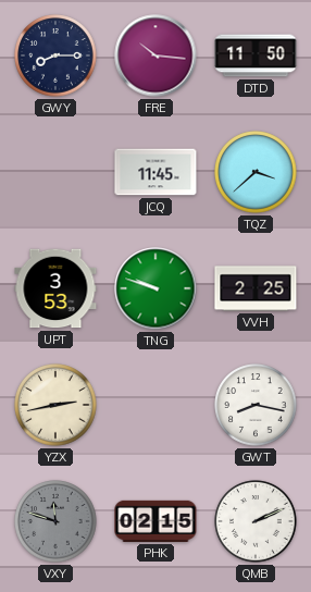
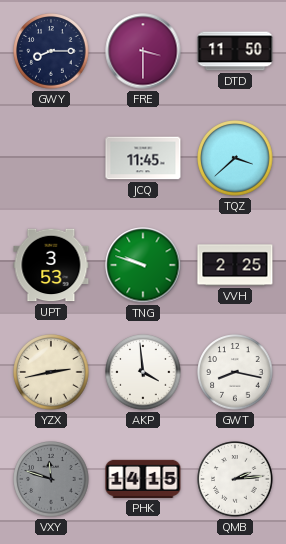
FRE: 10:16 -> 3:30
AKP: none -> 3:59
PHK: 02:15 -> 14:15
QMB: 2:11 -> 2:14
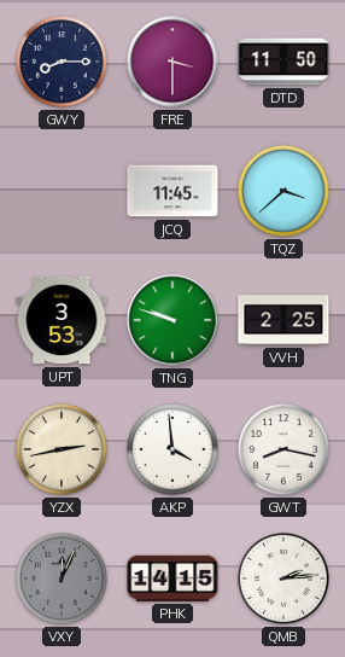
VXY: 11:48 -> 12:04
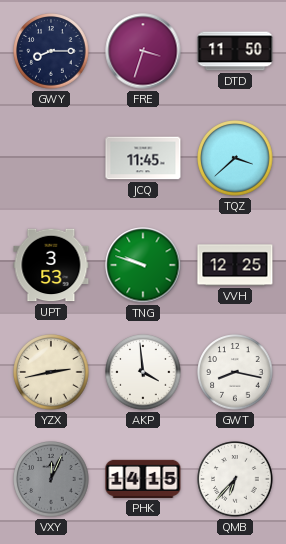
FRE: 3:30 -> 3:33
VVH: 2:25 -> 12:25
QMB: 2:14 -> 6:37
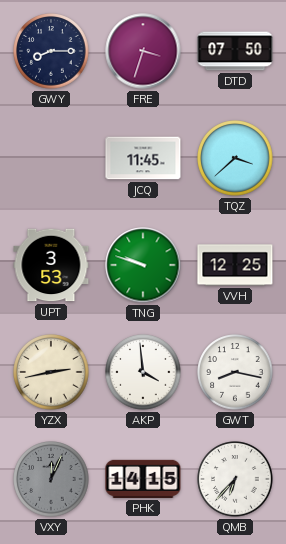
DTD: 11:50 -> 07:50
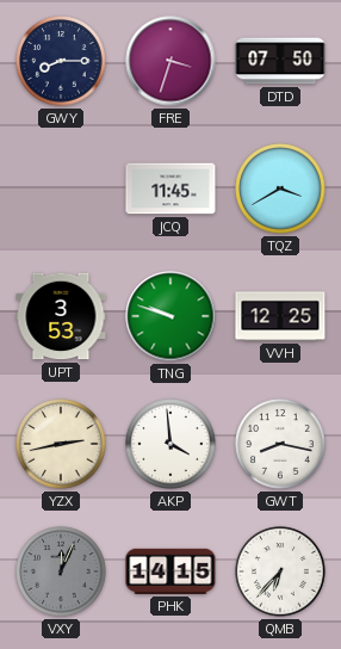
TQZ: 3:38 -> 3:40
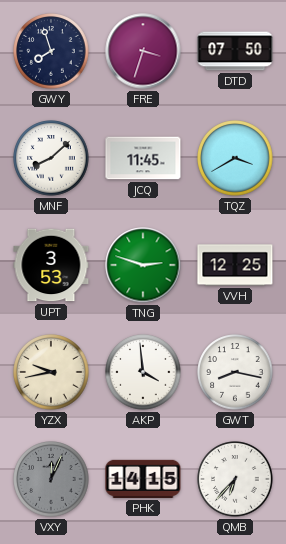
GWY: 8:15 -> 7:57
MNF: none -> 8:08
TNG: 9:48 -> 2:48
YZX: 2:43 -> 9:43
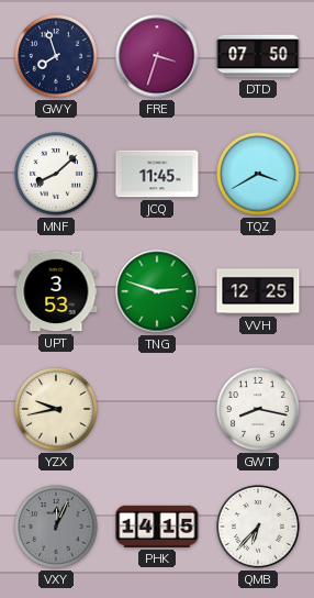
AKP: 3:59 -> none
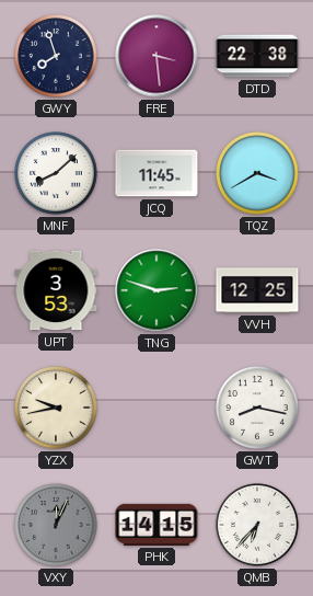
FRE: 3:33 -> 3:29
DTD: 07:50 -> 22:38
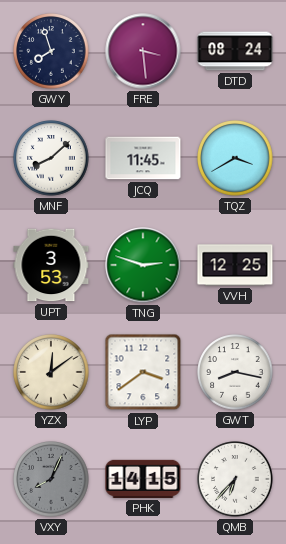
DTD: 22:38 -> 08:24
YZX: 9:43 -> 12:09
LYP: none -> 3:39
VXY: 12:04 -> 8:04
